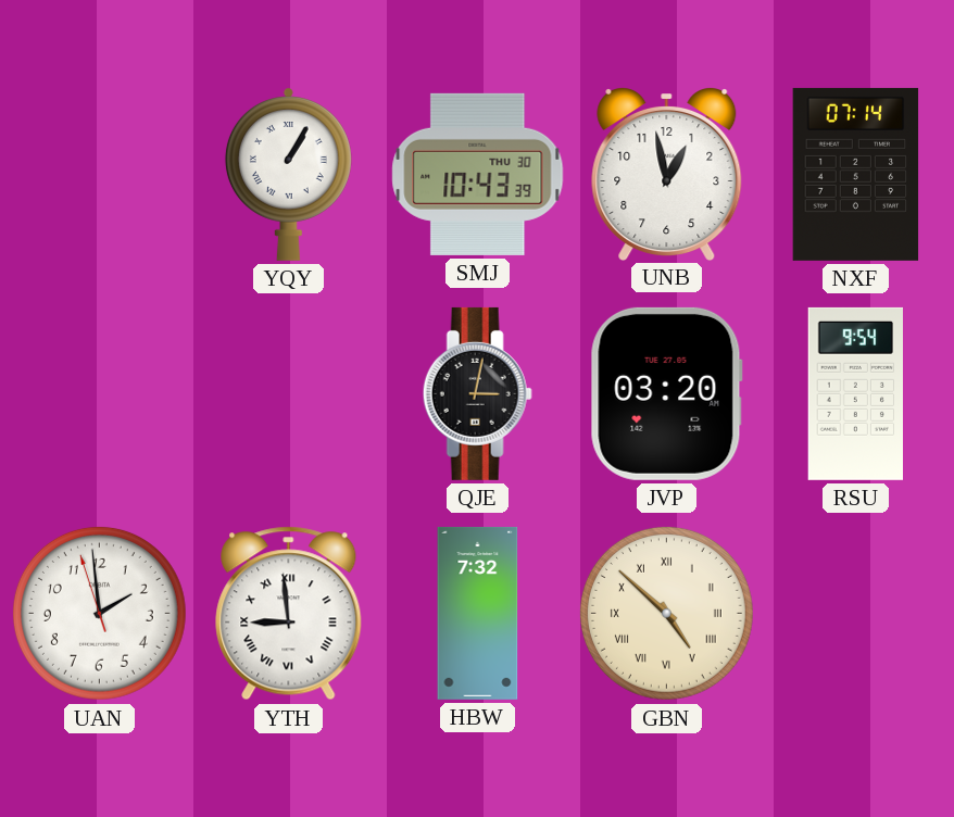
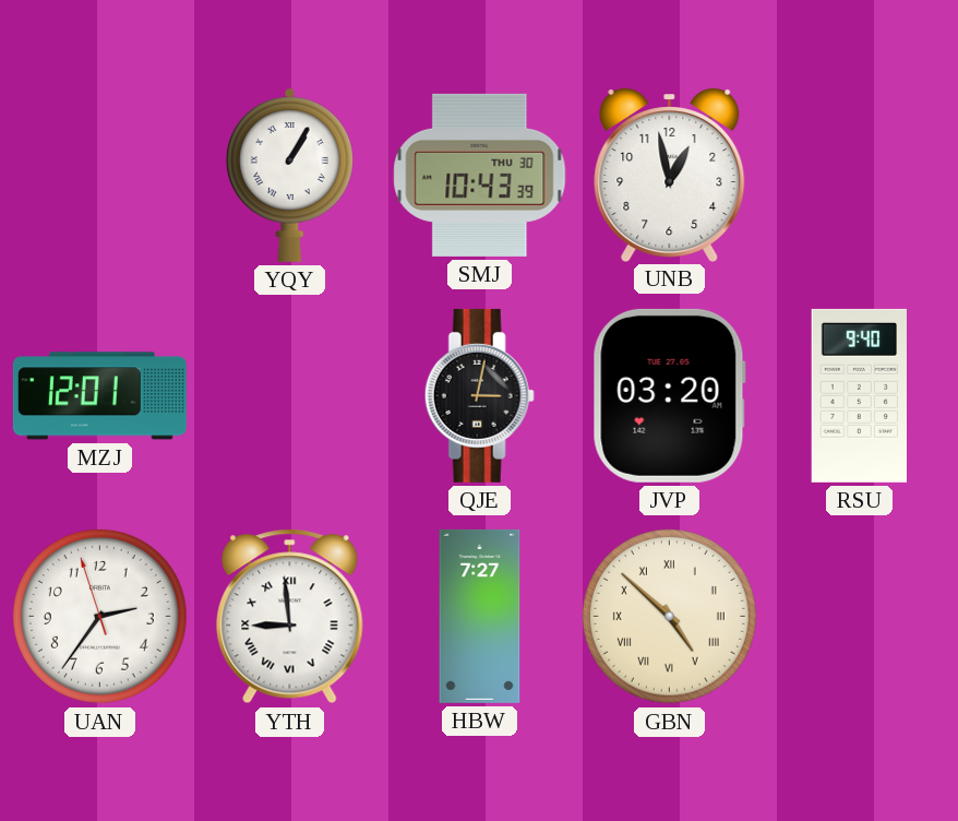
NXF: 07:14 -> none
MZJ: none -> 12:01
RSU: 9:54 -> 9:40
UAN: 1:58 -> 2:35
HBW: 7:32 -> 7:27
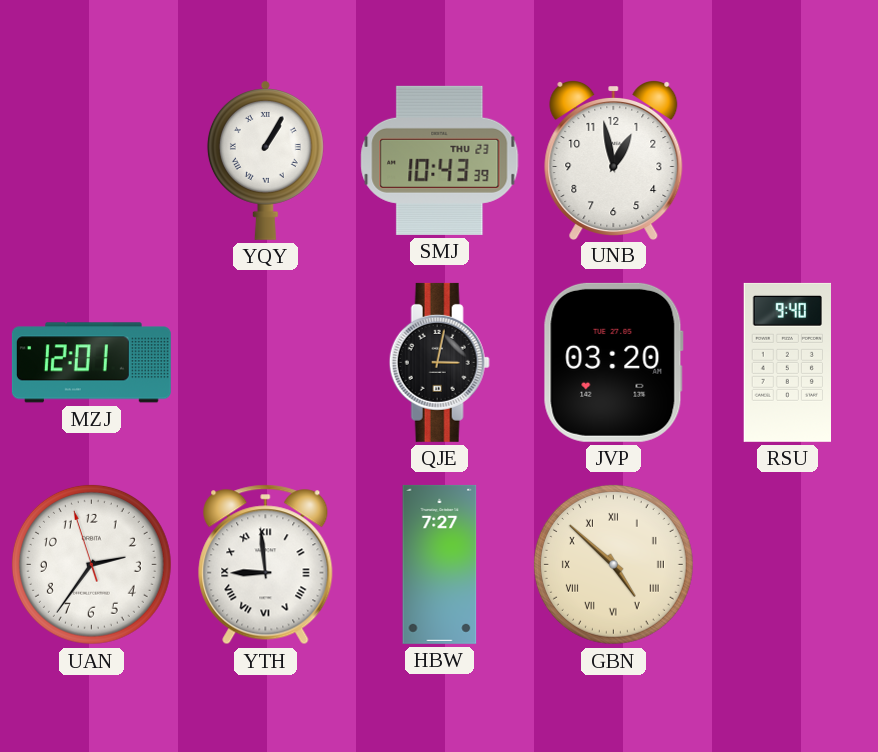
SMJ date: THU 30 -> THU 23
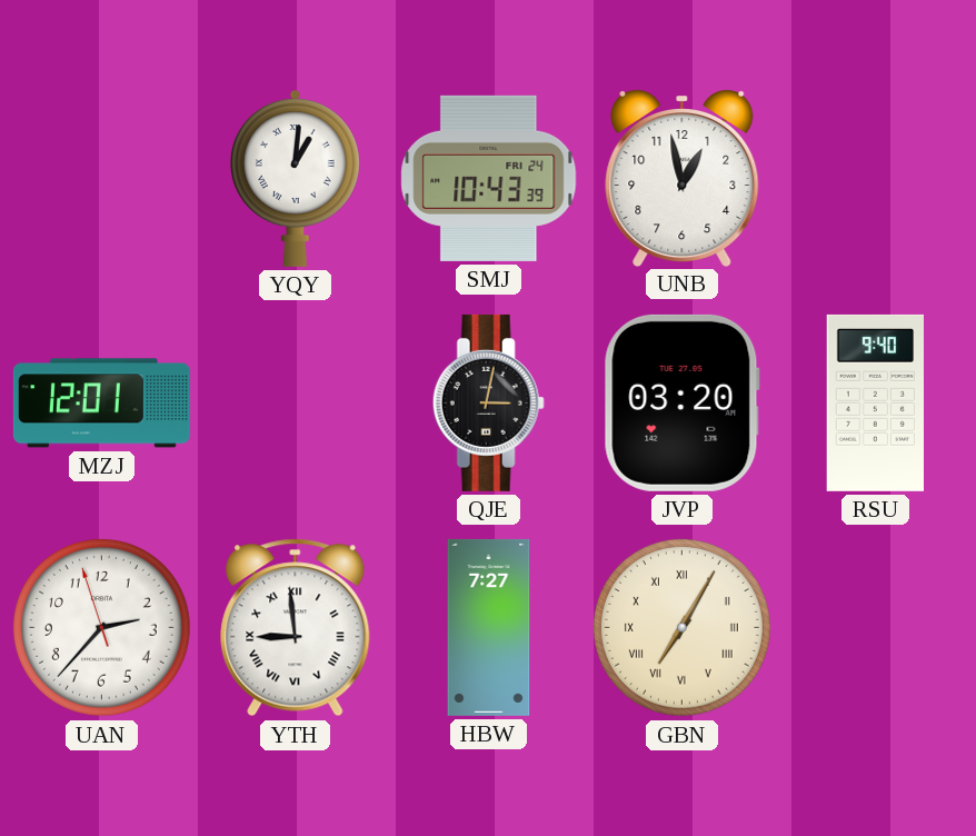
YQY: 1:05 -> 1:01
SMJ date: THU 23 -> FRI 24
UAN: 2:35 -> 2:36
GBN: 4:52 -> 7:05
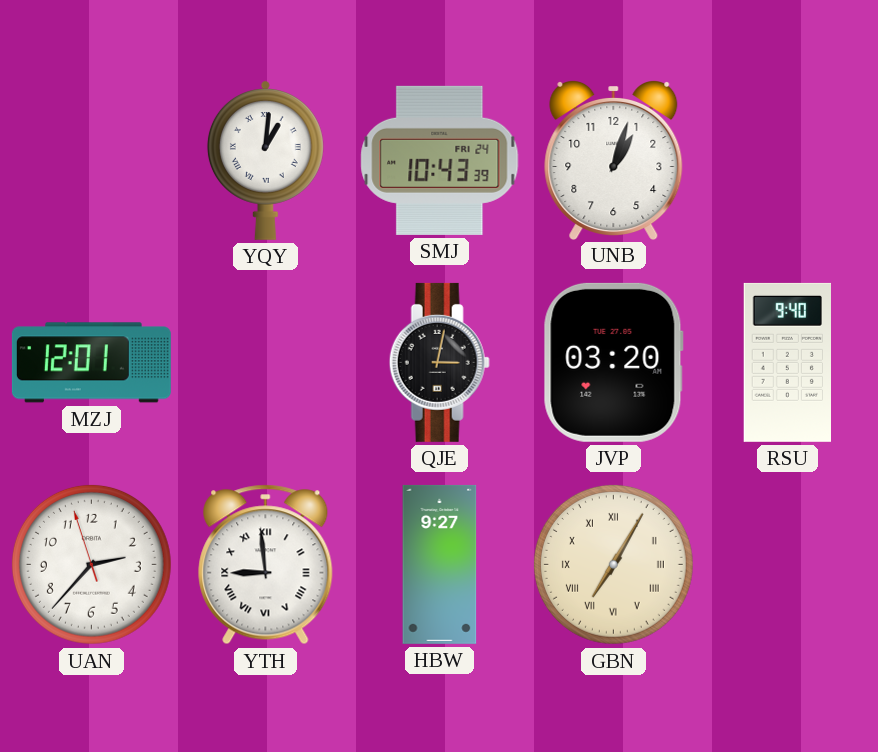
UNB: 12:58 -> 1:03
HBW: 7:27 -> 9:27
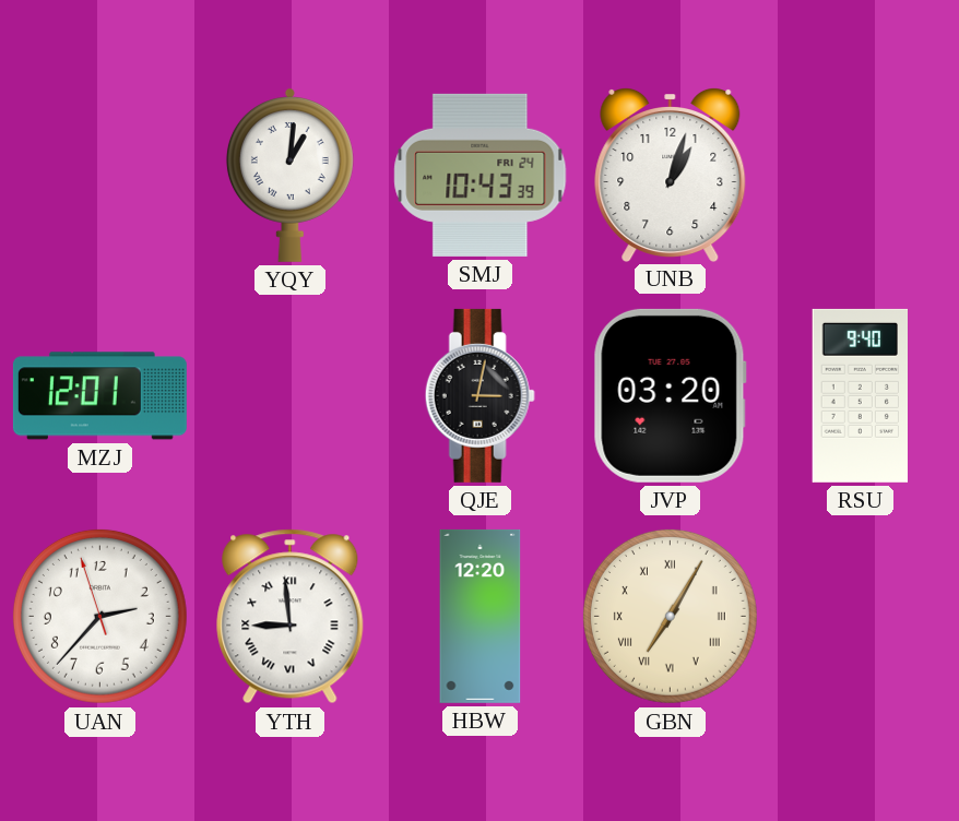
HBW: 9:27 -> 12:20
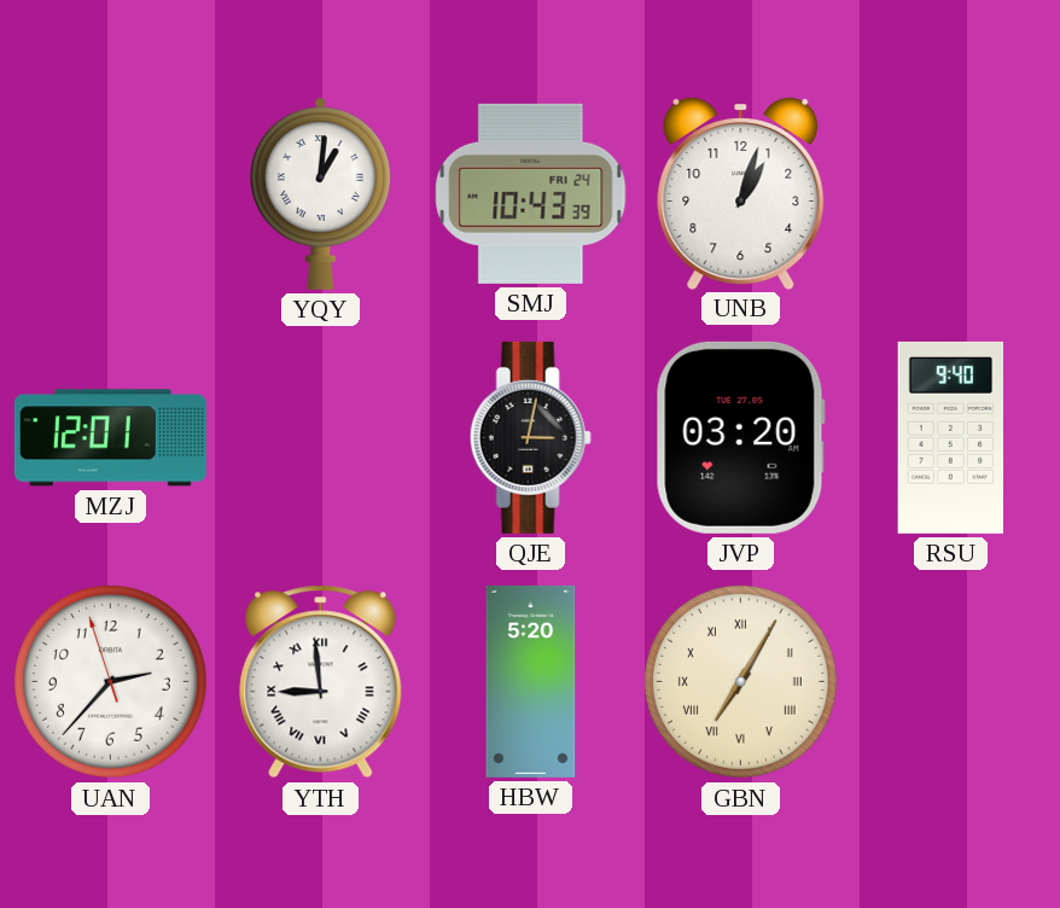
HBW: 12:20 -> 5:20
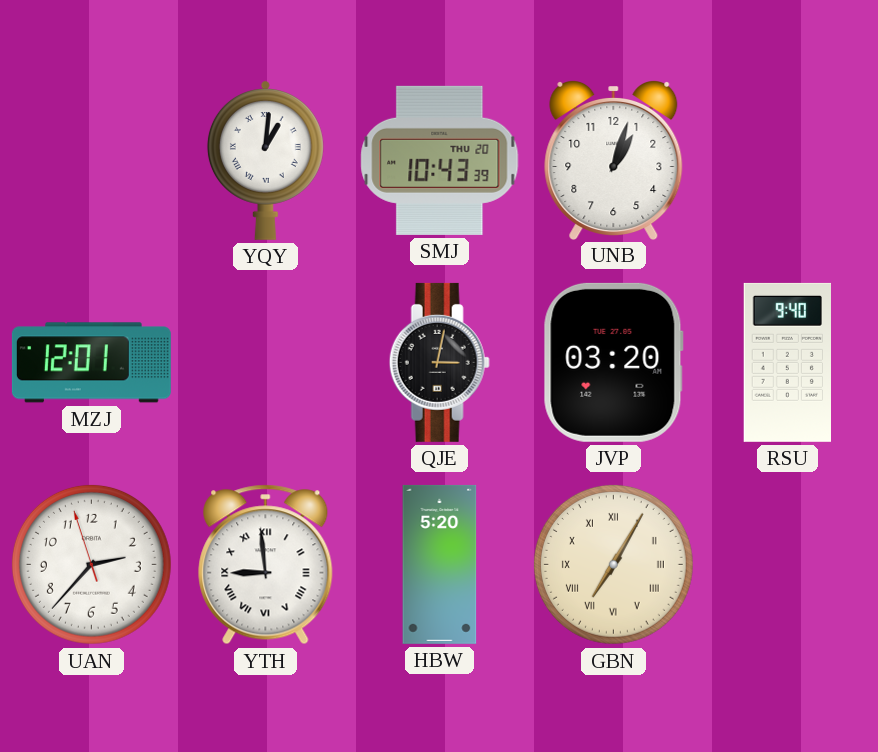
SMJ date: FRI 24 -> THU 20
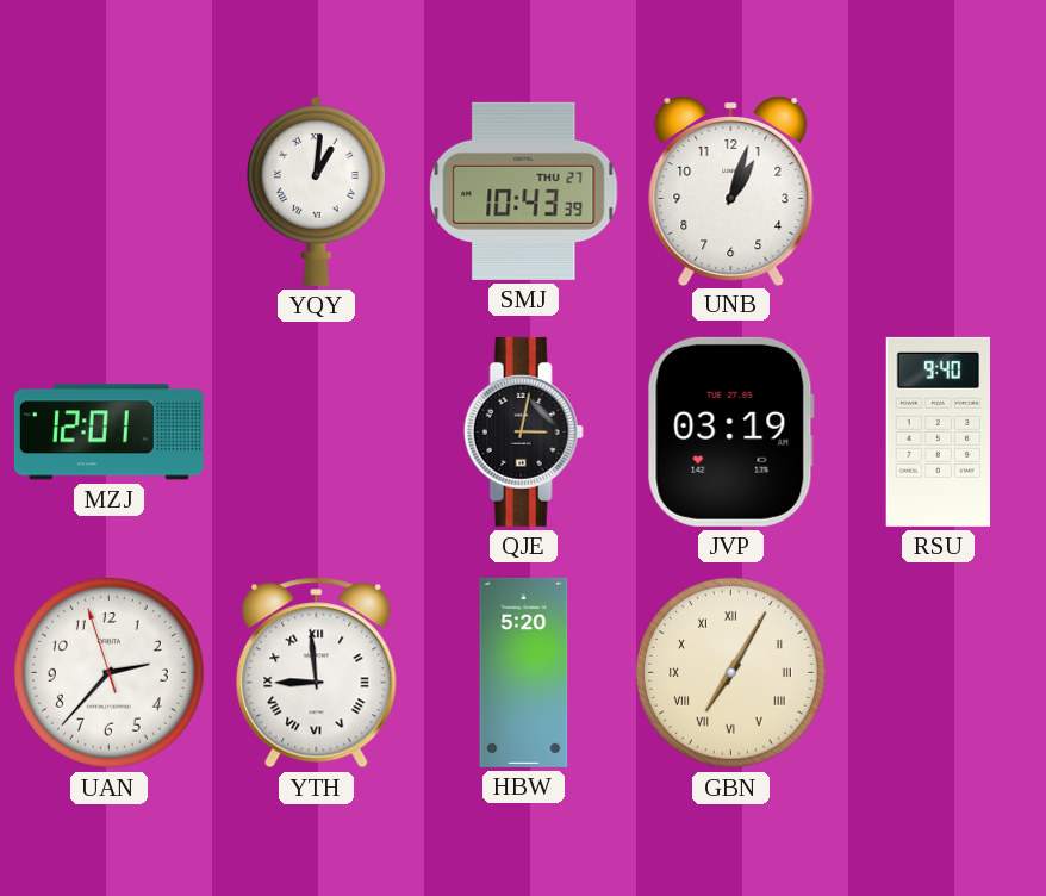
SMJ date: THU 20 -> THU 27
JVP: 03:20 -> 03:19
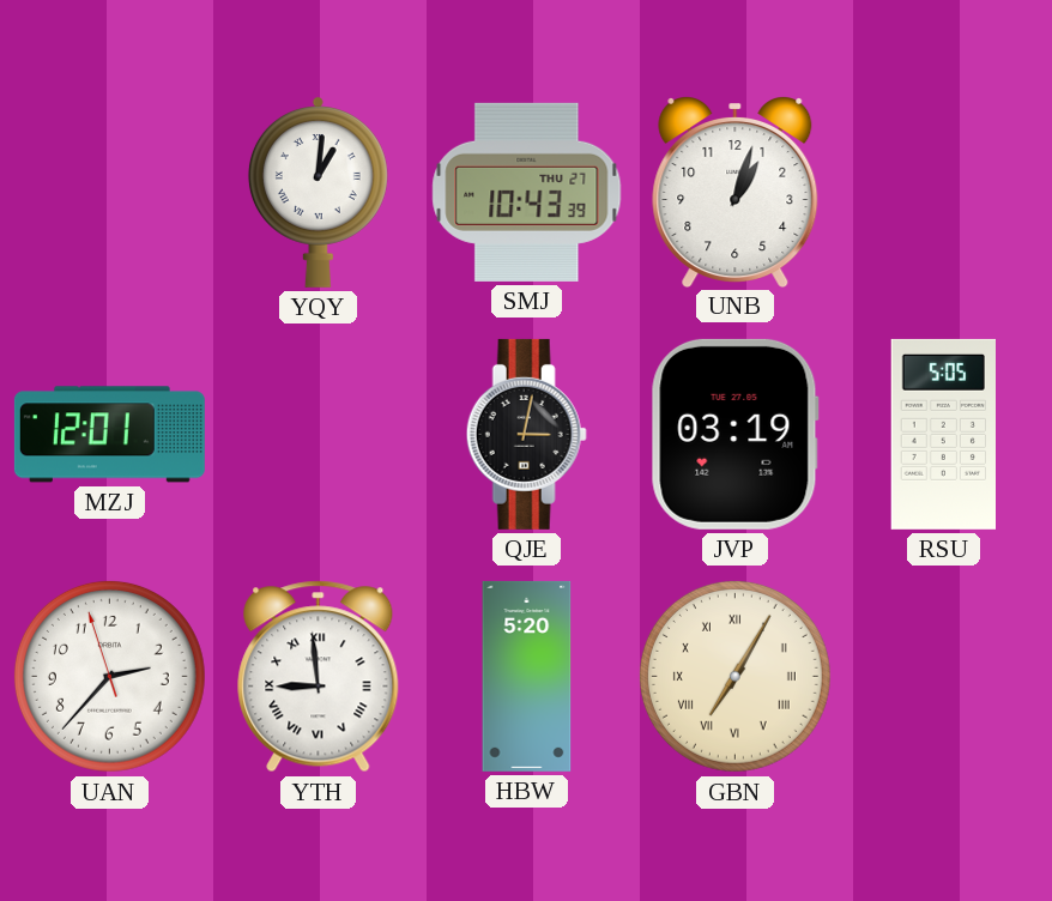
RSU: 9:40 -> 5:05
